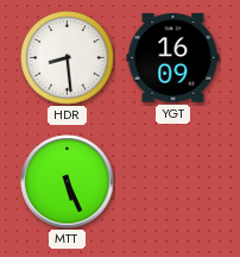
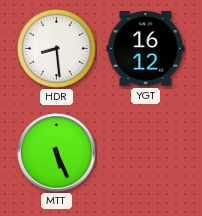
YGT: 16:09 -> 16:12
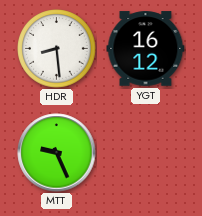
MTT: 5:26 -> 9:26
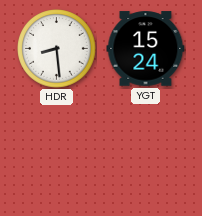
YGT: 16:12 -> 15:24
MTT: 9:26 -> none
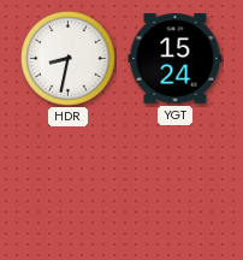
HDR: 8:29 -> 8:32
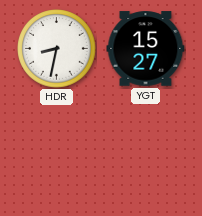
YGT: 15:24 -> 15:27
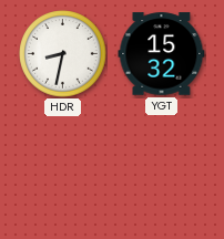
YGT: 15:27 -> 15:32
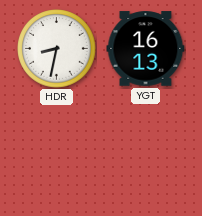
YGT: 15:32 -> 16:13
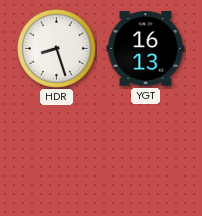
HDR: 8:32 -> 8:27
